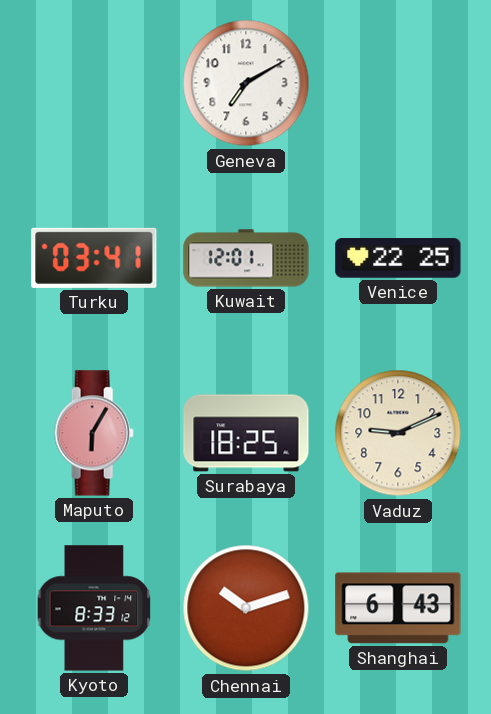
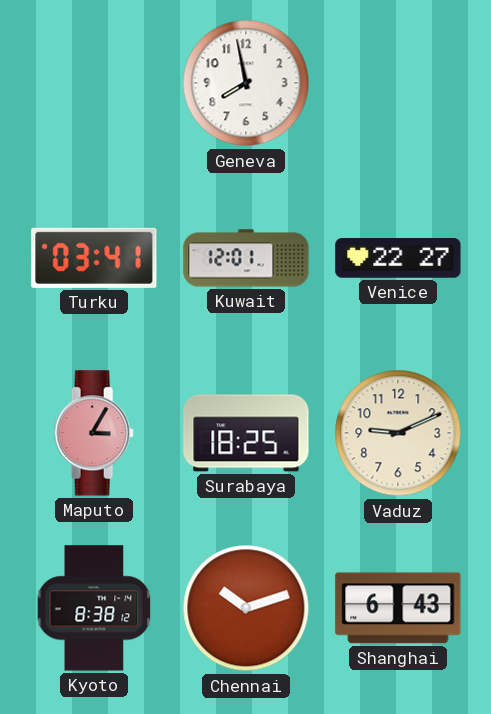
Geneva: 7:10 -> 7:58
Venice: 22:25 -> 22:27
Maputo: 6:05 -> 3:05
Kyoto: 8:33 -> 8:38
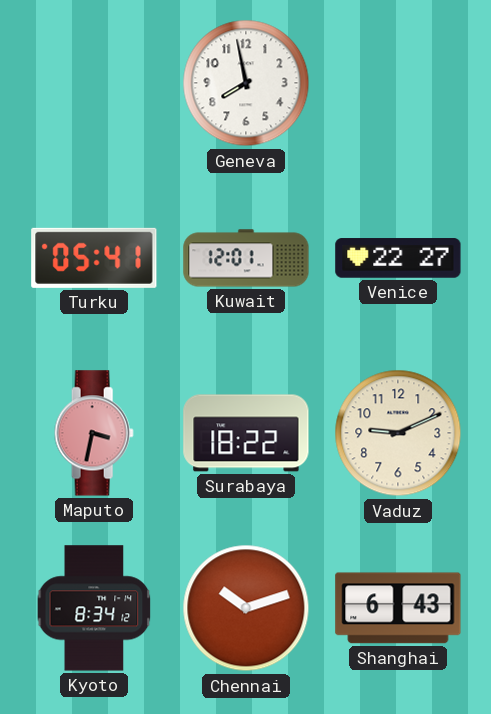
Turku: 03:41 -> 05:41
Maputo: 3:05 -> 3:32
Surabaya: 18:25 -> 18:22
Kyoto: 8:38 -> 8:34
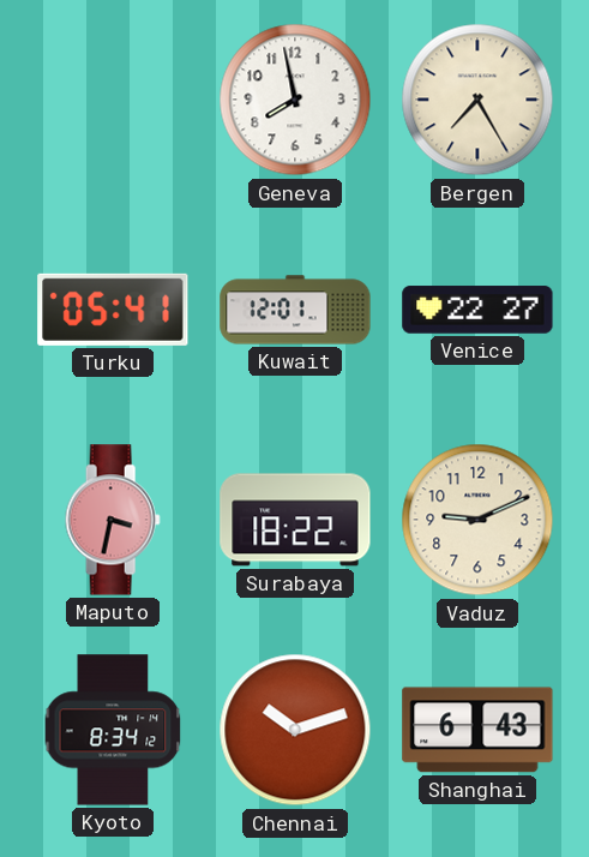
Bergen: none -> 7:25
